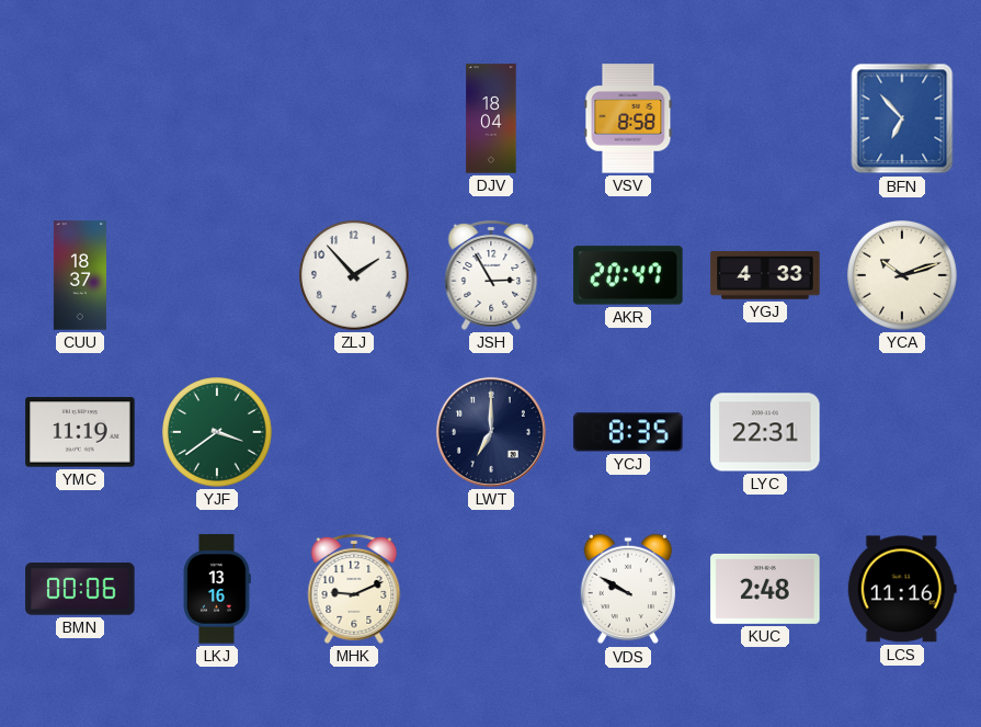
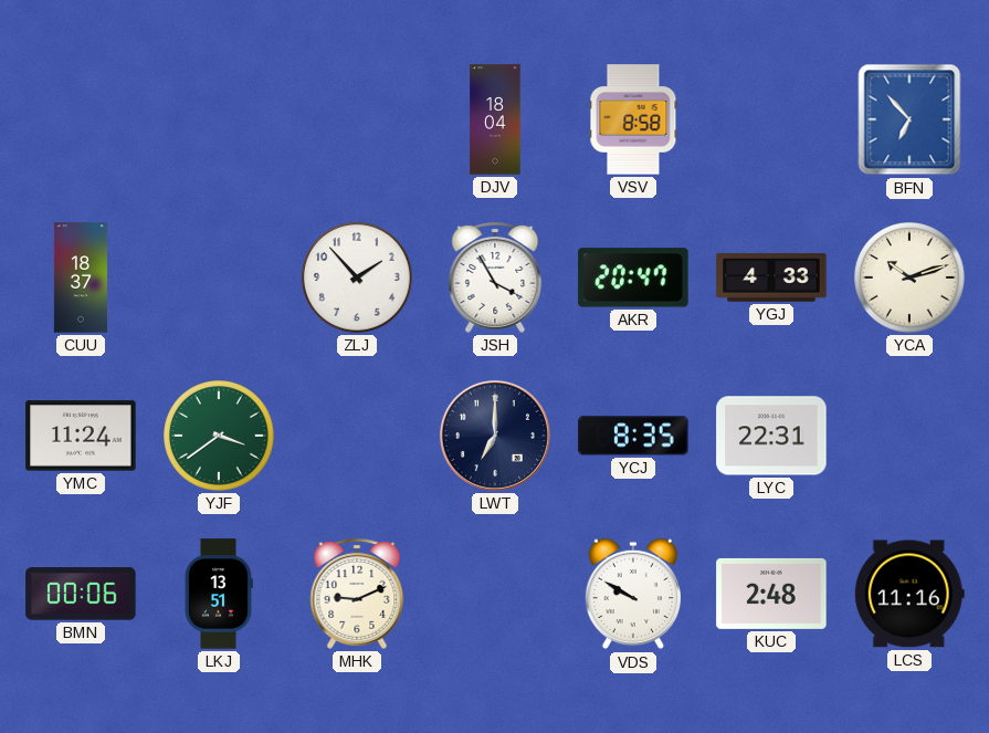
JSH: 2:55 -> 3:55
YMC: 11:19 -> 11:24
LKJ: 13:16 -> 13:51
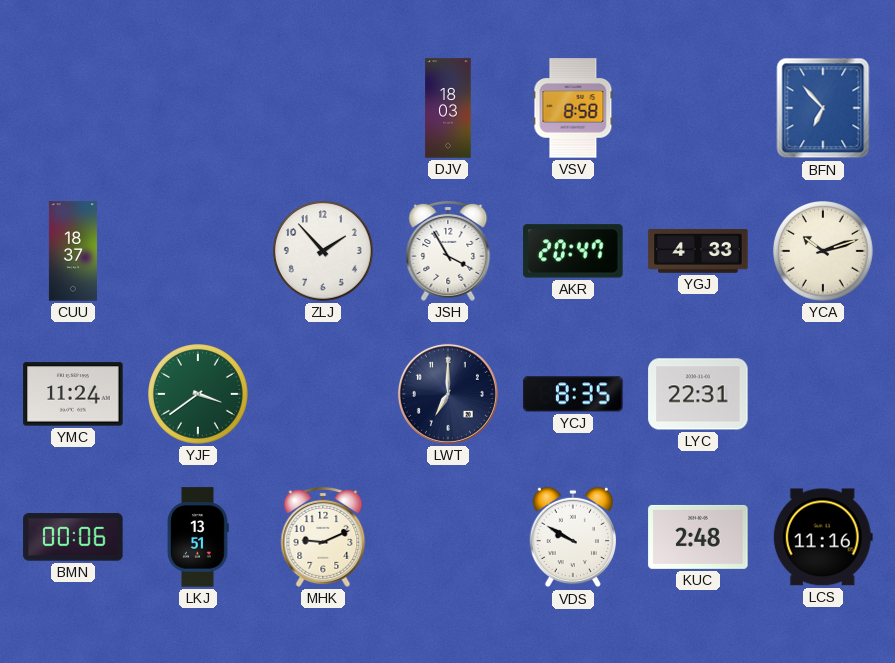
DJV: 18:04 -> 18:03
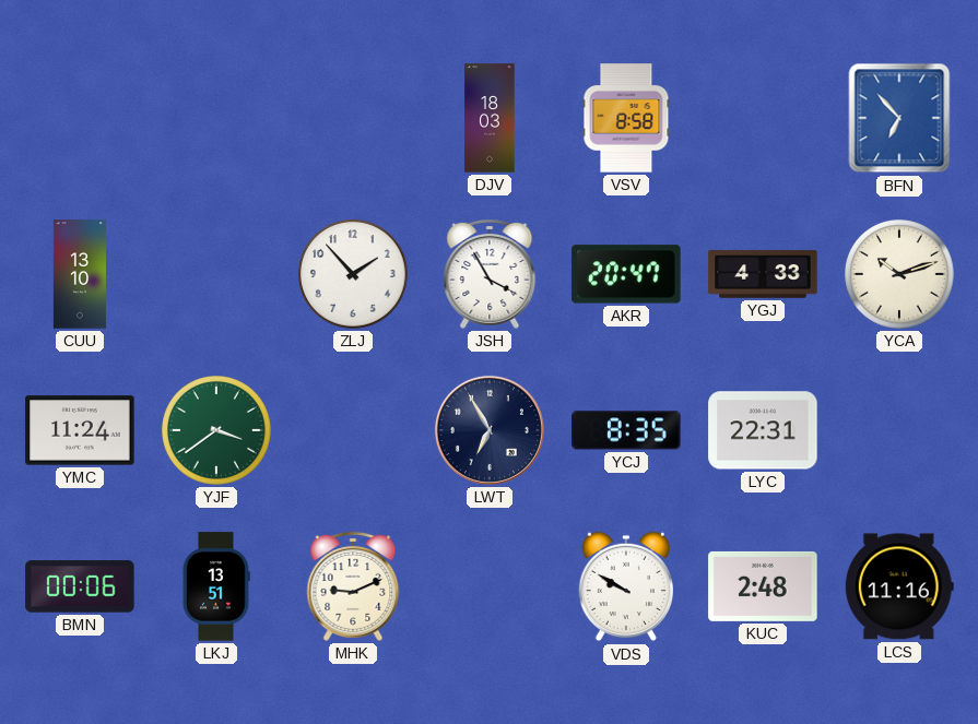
CUU: 18:37 -> 13:10
LWT: 7:00 -> 6:55
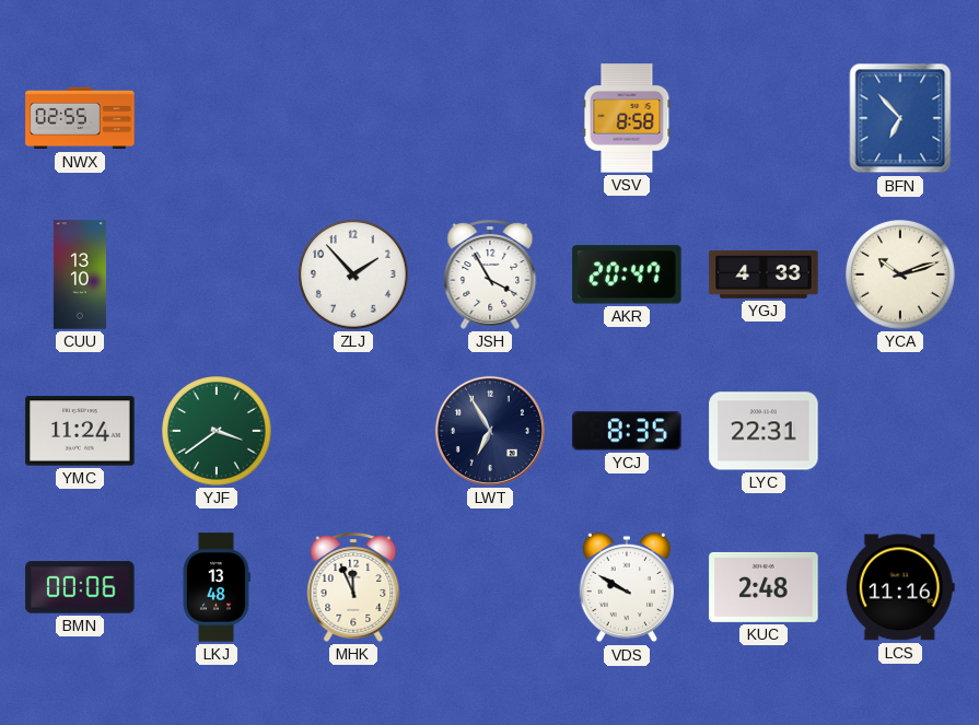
NWX: none -> 02:55
DJV: 18:03 -> none
LKJ: 13:51 -> 13:48
MHK: 9:11 -> 11:56
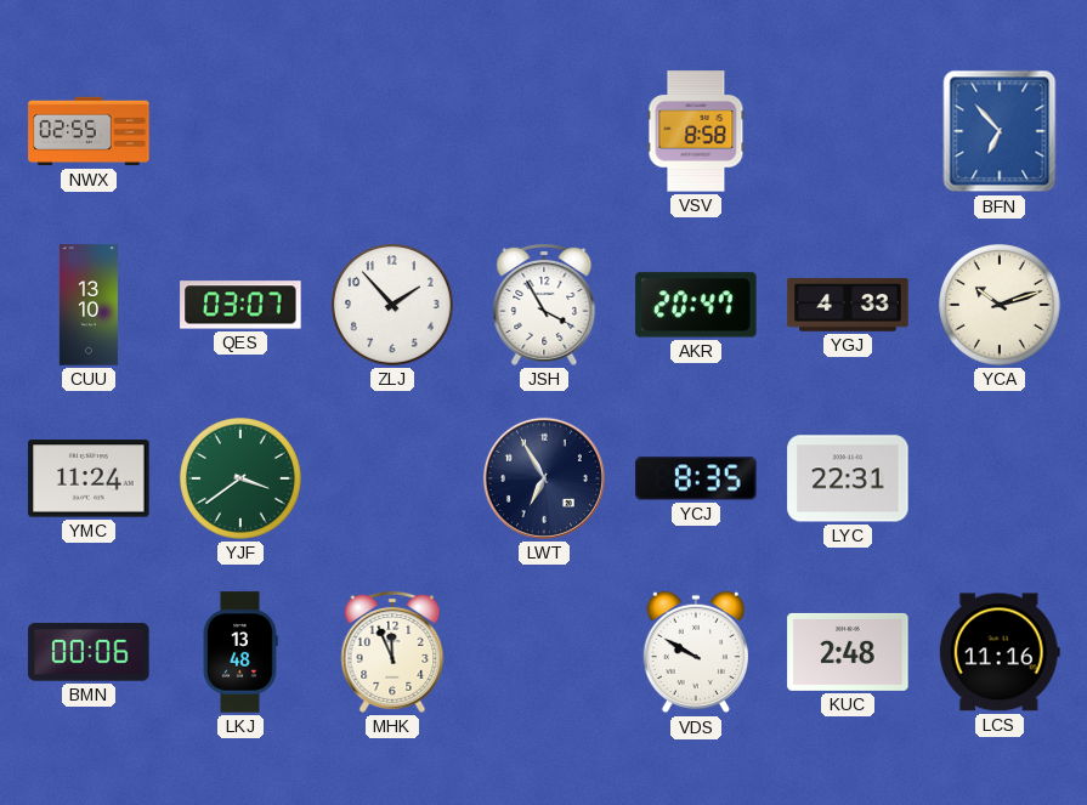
QES: none -> 03:07
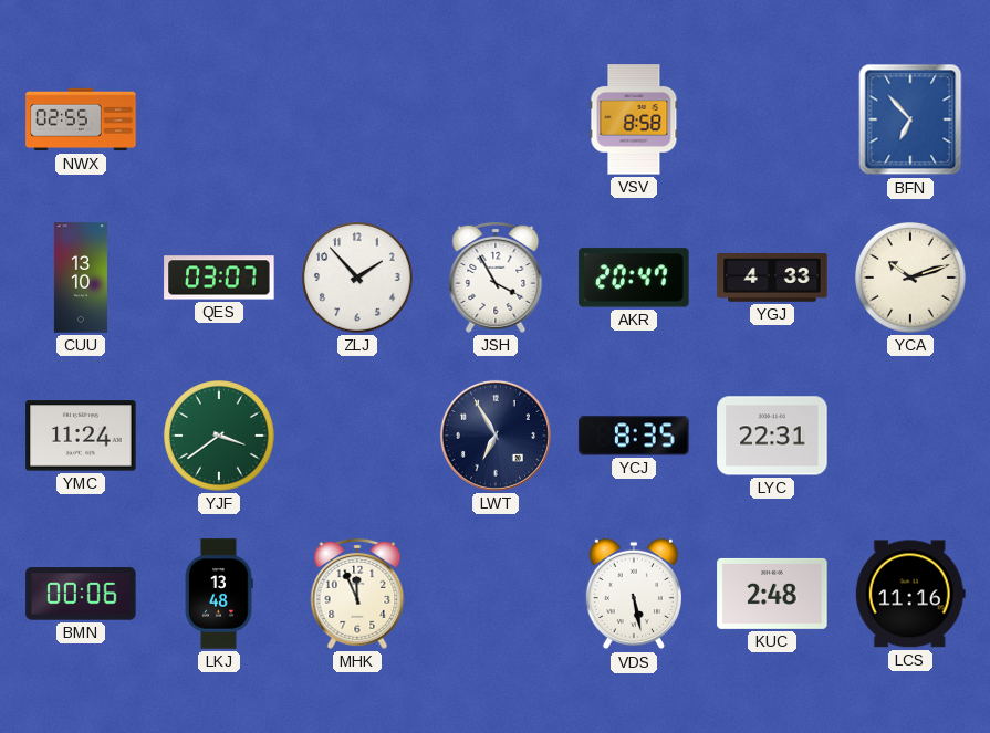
VDS: 9:50 -> 5:28
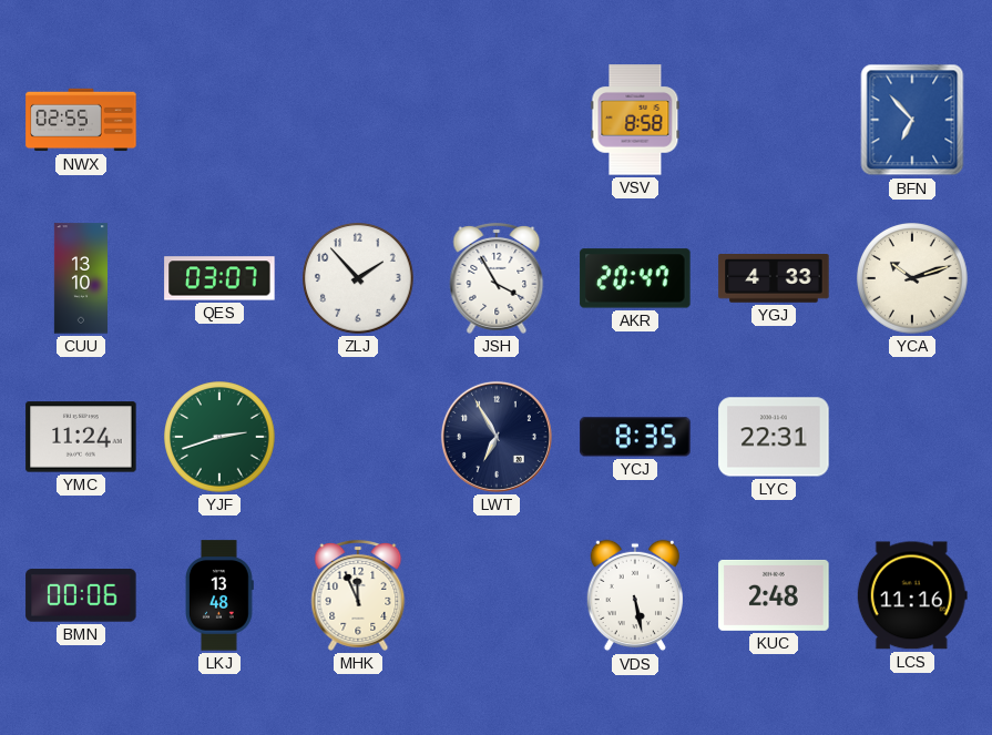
YJF: 3:39 -> 2:42
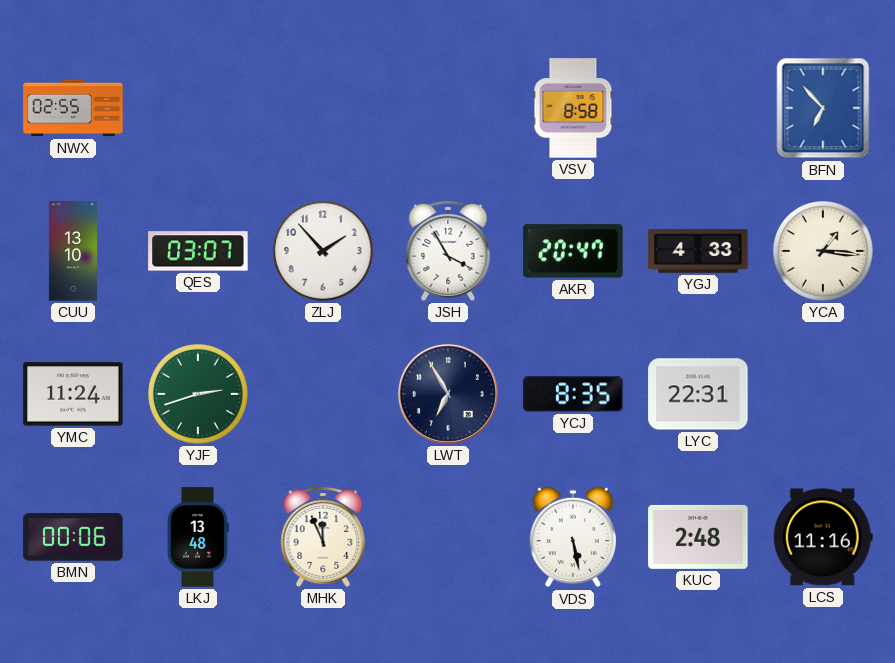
YCA: 10:12 -> 1:16
